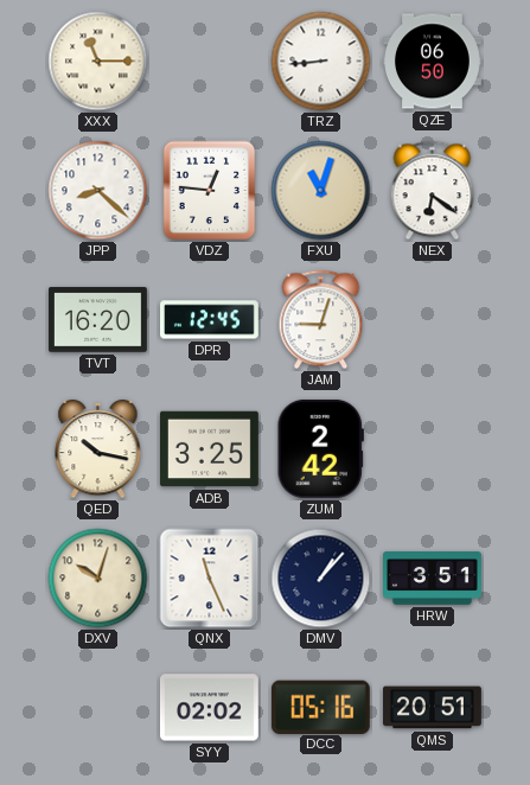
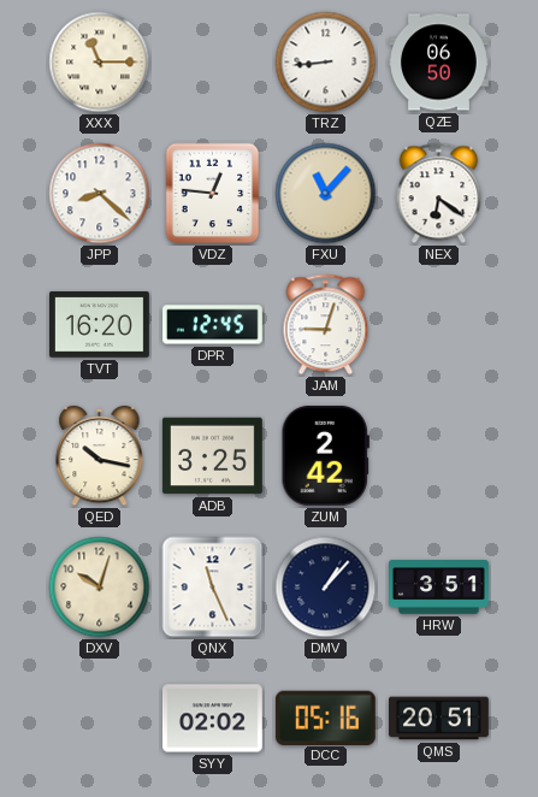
FXU: 11:03 -> 11:07
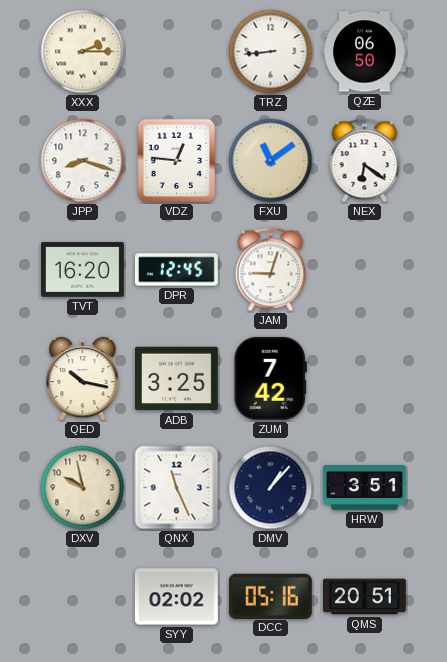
XXX: 11:15 -> 2:15
JPP: 8:22 -> 8:18
FXU: 11:07 -> 11:09
ZUM: 2:42 -> 7:42
DXV: 10:03 -> 9:58
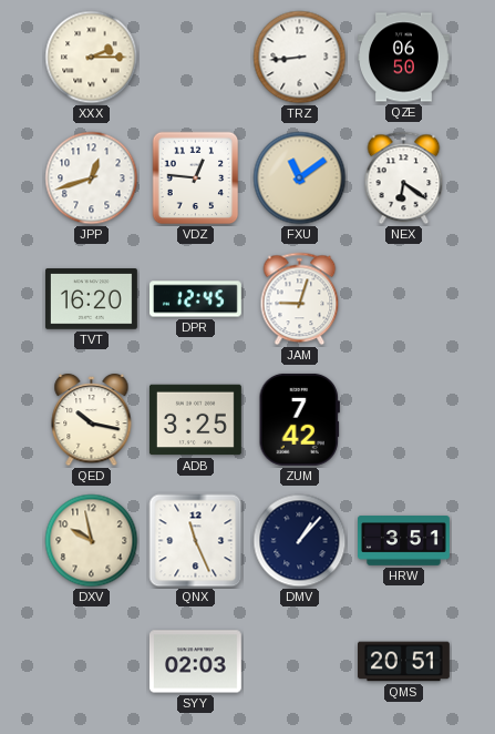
JPP: 8:18 -> 12:42
SYY: 02:02 -> 02:03
DCC: 05:16 -> none
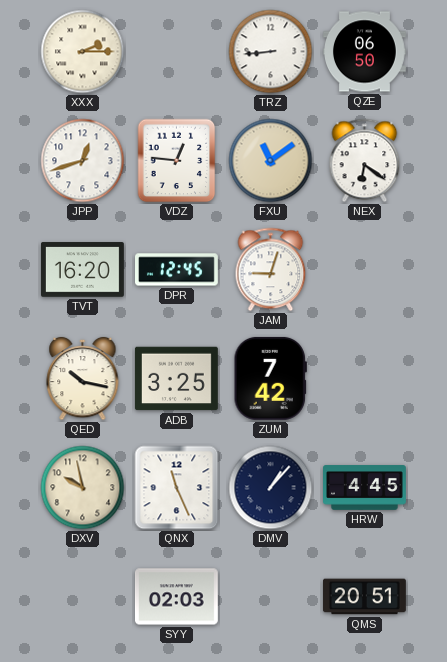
HRW: 3:51 -> 4:45
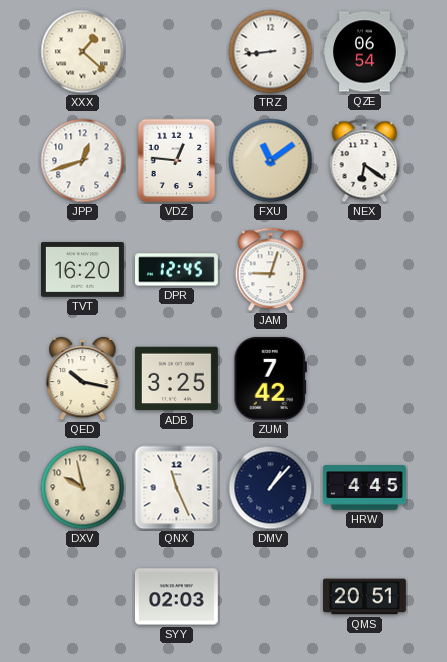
XXX: 2:15 -> 1:22
QZE: 06:50 -> 06:54
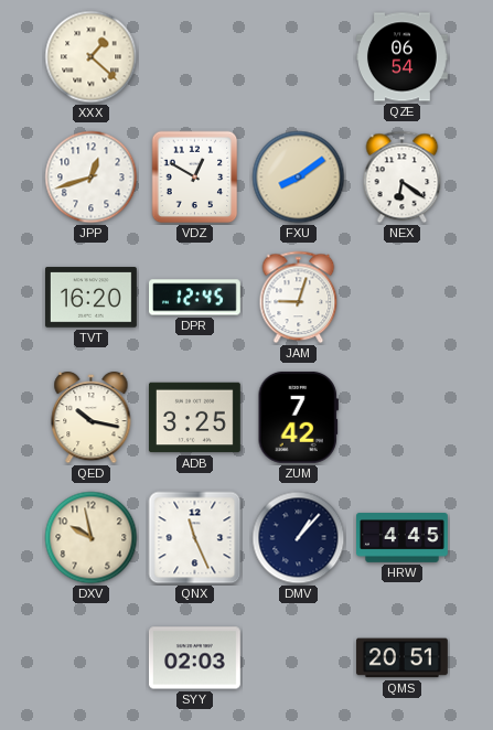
TRZ: 8:44 -> none
VDZ: 12:46 -> 12:50
FXU: 11:09 -> 8:09
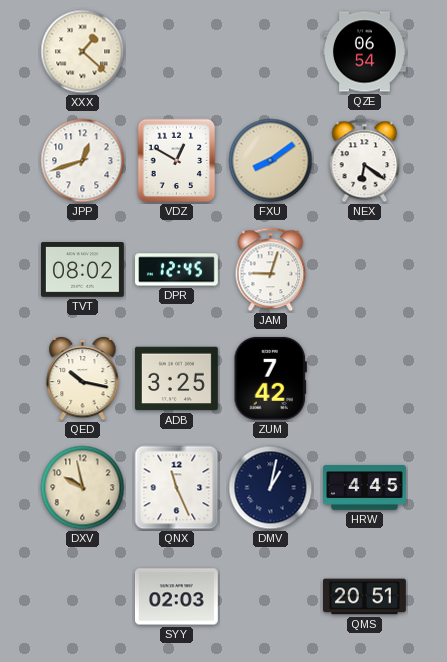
TVT: 16:20 -> 08:02
DMV: 1:07 -> 1:02
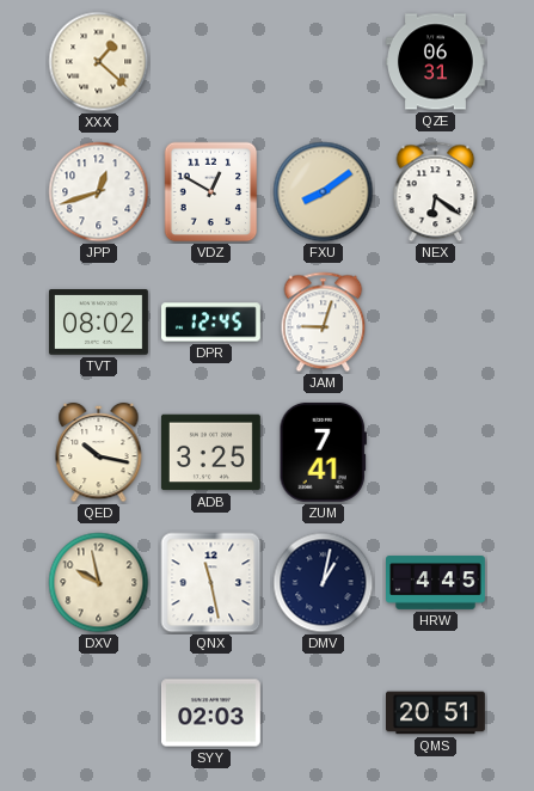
QZE: 06:54 -> 06:31
ZUM: 7:42 -> 7:41
QNX: 11:26 -> 11:28
